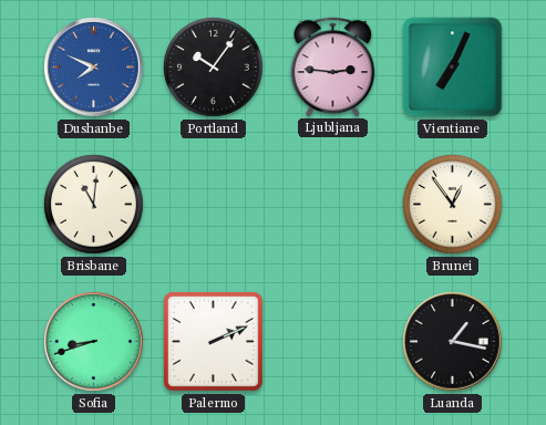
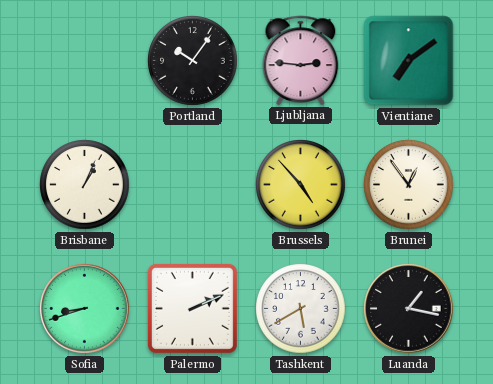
Dushanbe: 7:49 -> none
Vientiane: 7:04 -> 7:09
Brisbane: 11:01 -> 1:04
Brussels: none -> 4:53
Tashkent: none -> 5:40
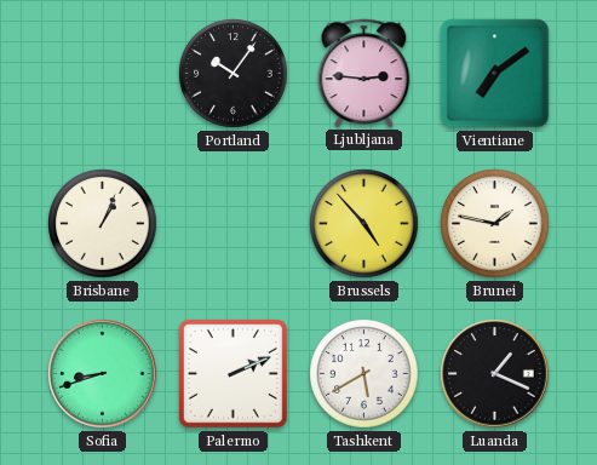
Brunei: 12:54 -> 1:47
Luanda: 1:17 -> 1:19
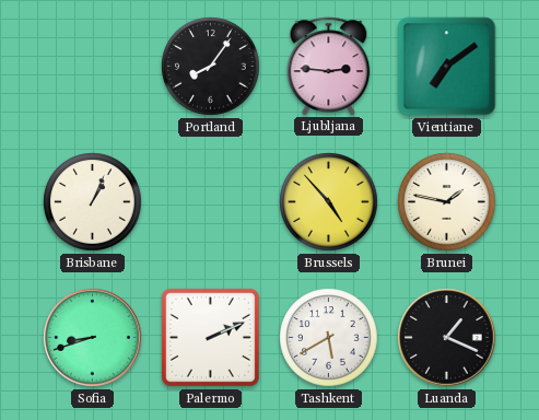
Portland: 10:06 -> 8:06
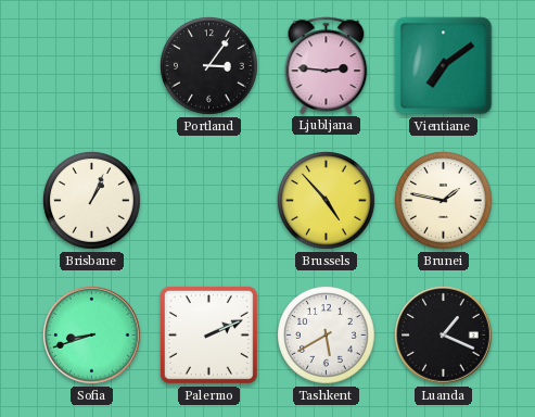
Portland: 8:06 -> 3:06
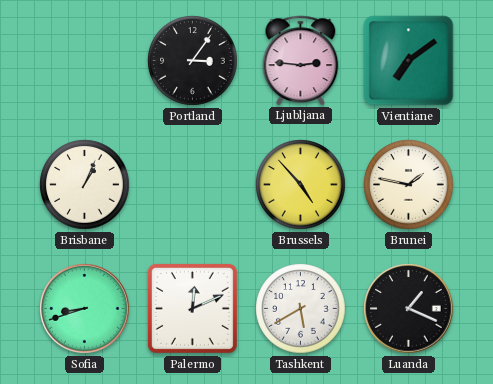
Palermo: 2:11 -> 12:11
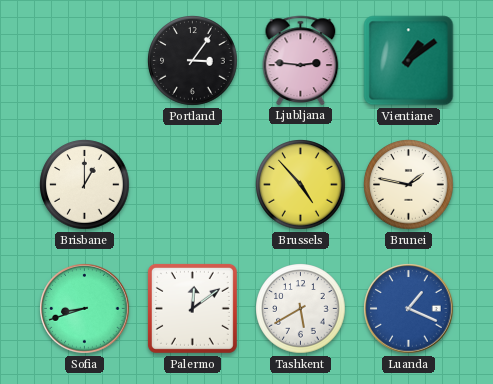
Vientiane: 7:09 -> 1:09
Brisbane: 1:04 -> 1:00
Palermo: 12:11 -> 12:09
Luanda dial: black -> blue
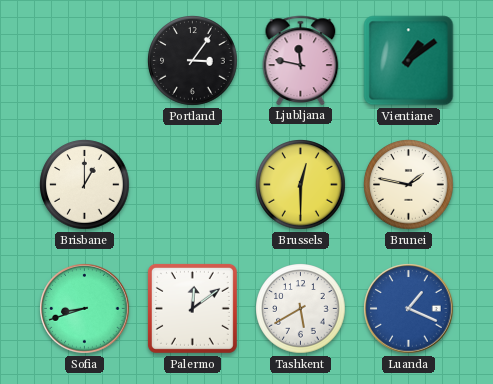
Ljubljana: 2:46 -> 11:47
Brussels: 4:53 -> 12:30
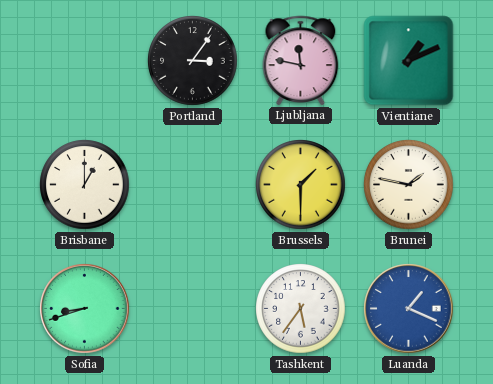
Vientiane: 1:09 -> 1:11
Brussels: 12:30 -> 1:30
Palermo: 12:09 -> none
Tashkent: 5:40 -> 5:36
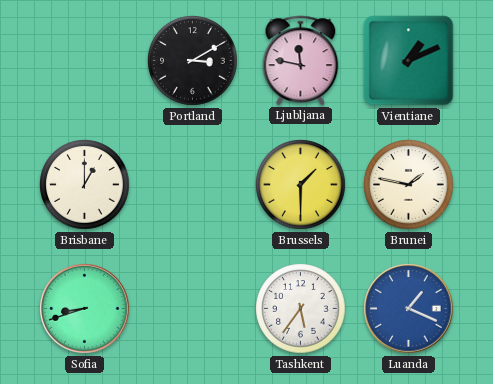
Portland: 3:06 -> 3:10
